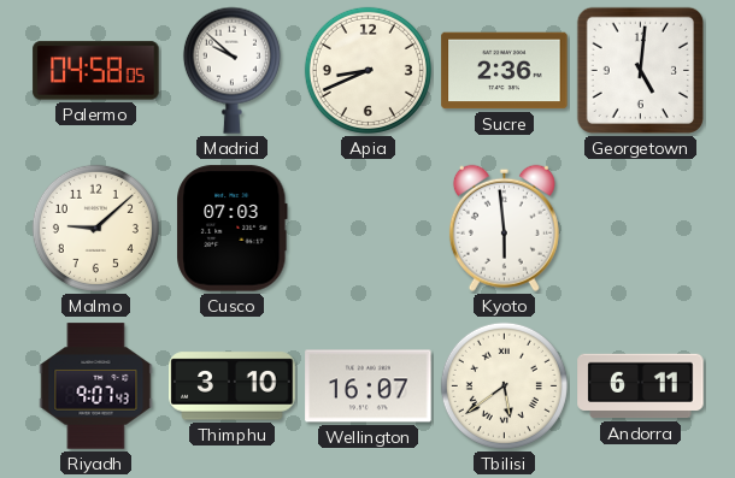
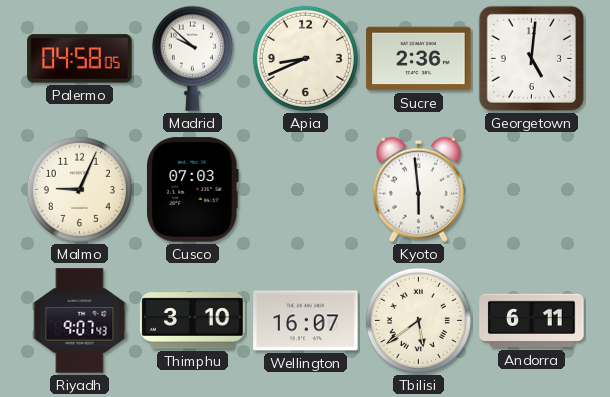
Malmo: 9:08 -> 9:04
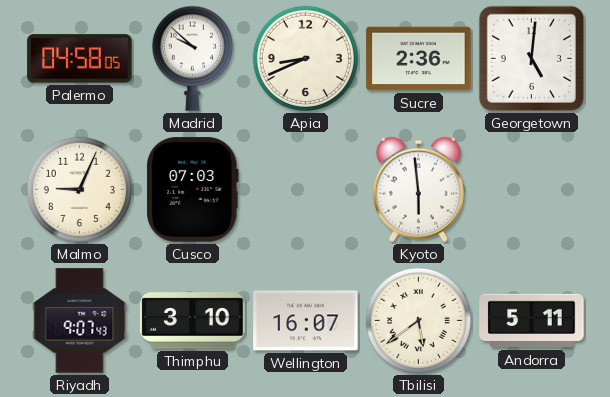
Andorra: 6:11 -> 5:11
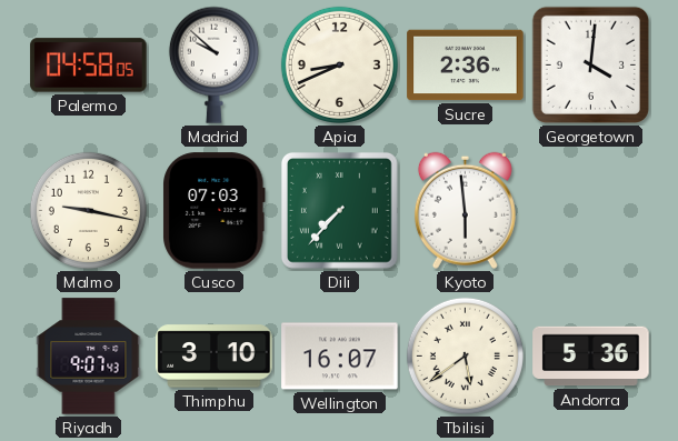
Georgetown: 5:01 -> 4:01
Malmo: 9:04 -> 9:17
Dili: none -> 7:37
Andorra: 5:11 -> 5:36
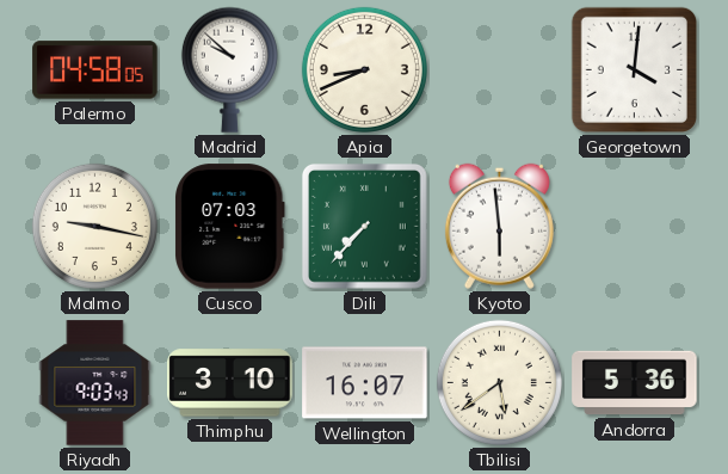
Sucre: 2:36 -> none
Riyadh: 9:07 -> 9:03
